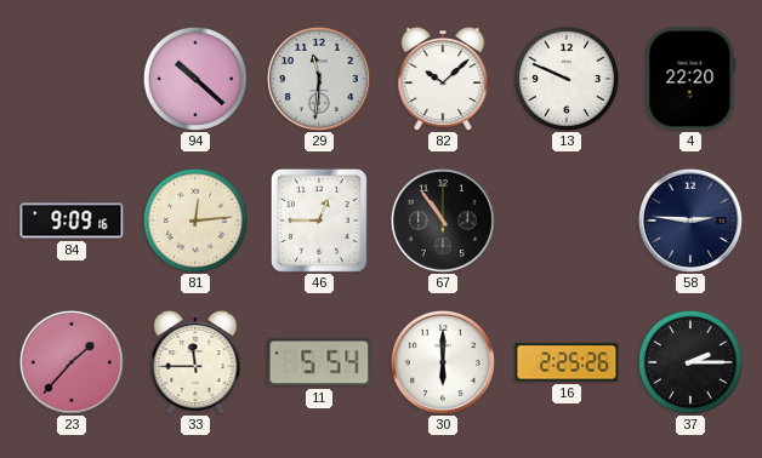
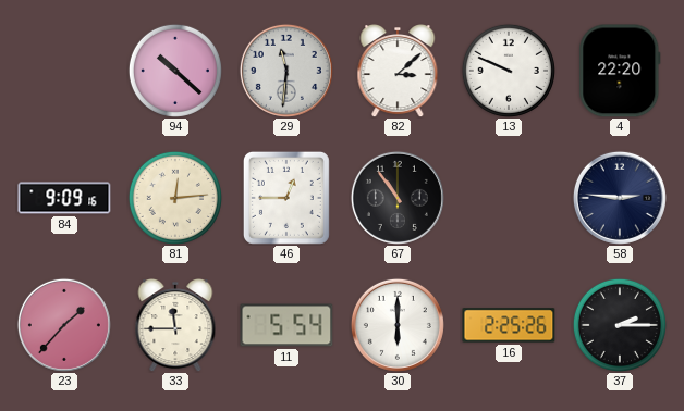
82: 10:08 -> 3:08
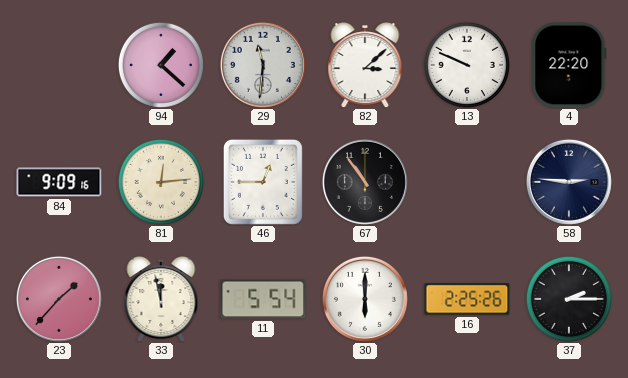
94: 10:22 -> 1:22
33: 11:45 -> 11:58
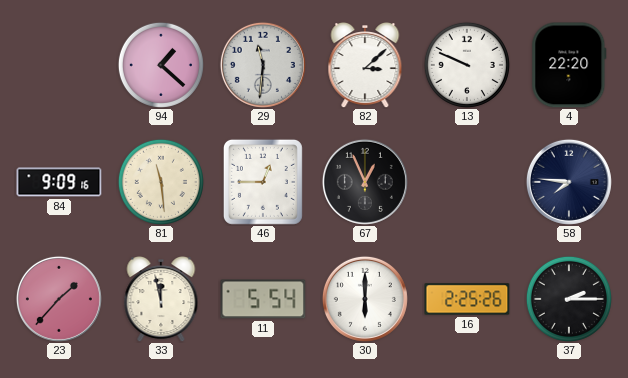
81: 12:14 -> 11:29
67: 10:54 -> 12:56
58: 2:46 -> 7:46
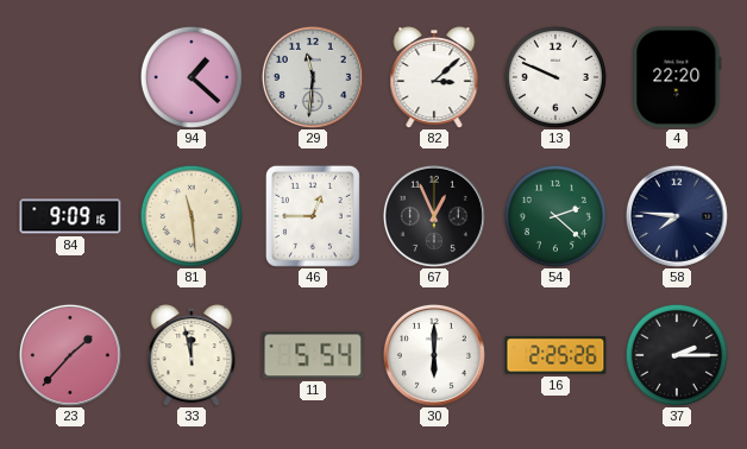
54: none -> 2:22
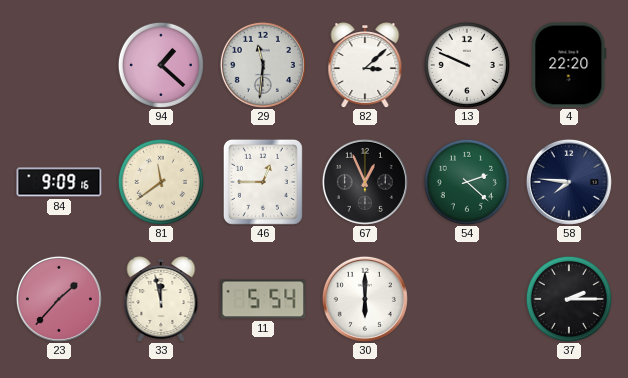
81: 11:29 -> 11:39
16: 2:25 -> none
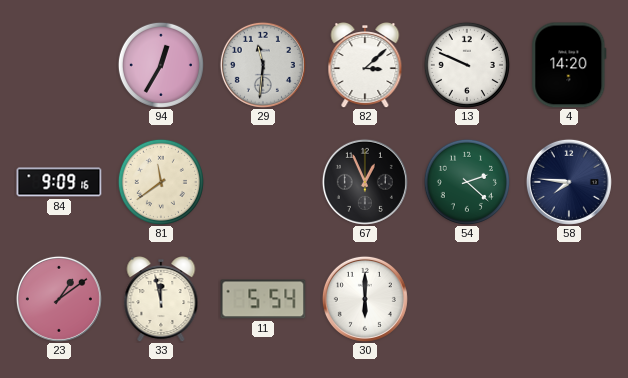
94: 1:22 -> 12:35
4: 22:20 -> 14:20
46: 12:45 -> none
23: 1:37 -> 1:09
37: 2:15 -> none
